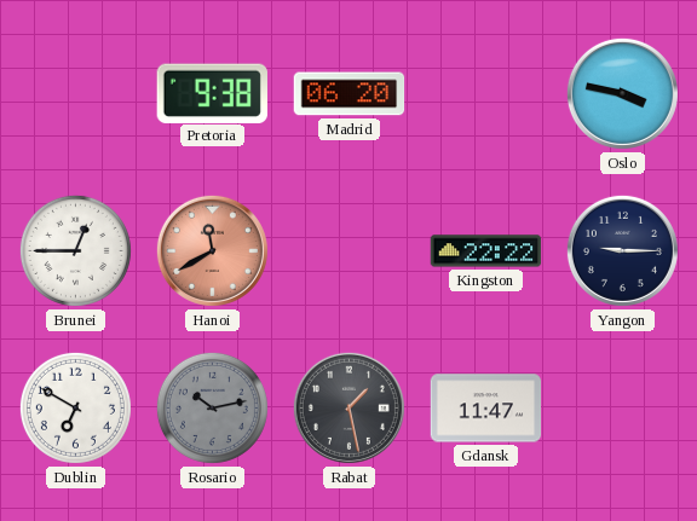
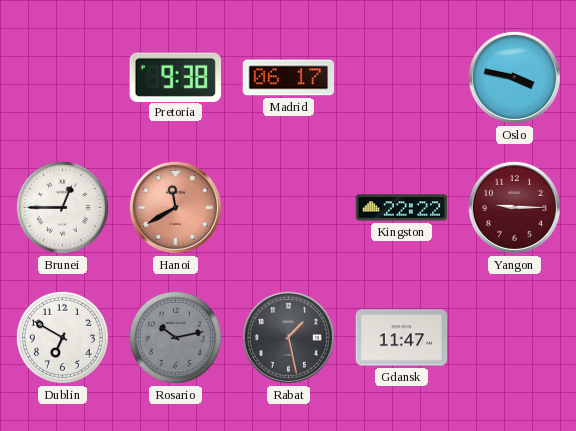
Madrid: 06:20 -> 06:17
Yangon dial: navy -> burgundy
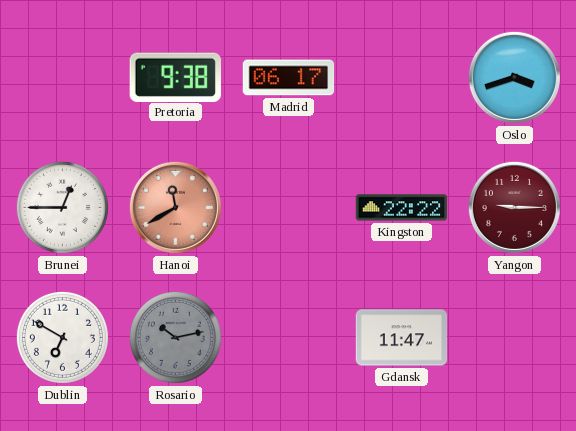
Oslo: 3:47 -> 3:42
Rabat: 1:28 -> none
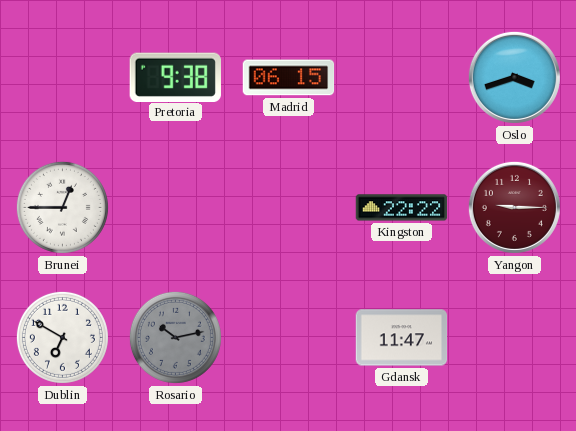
Madrid: 06:17 -> 06:15
Hanoi: 11:40 -> none
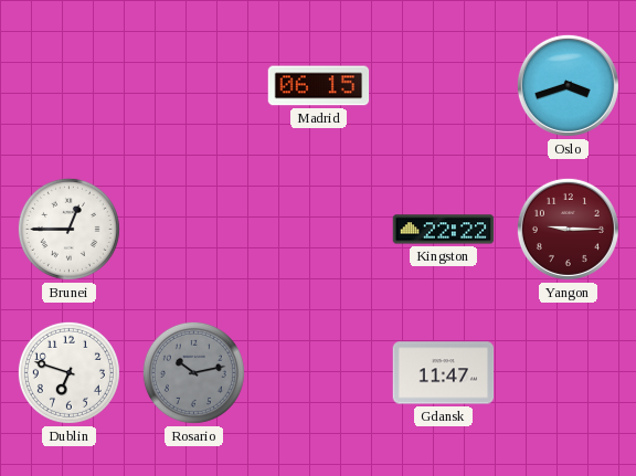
Pretoria: 9:38 -> none
Dublin: 6:50 -> 6:48
